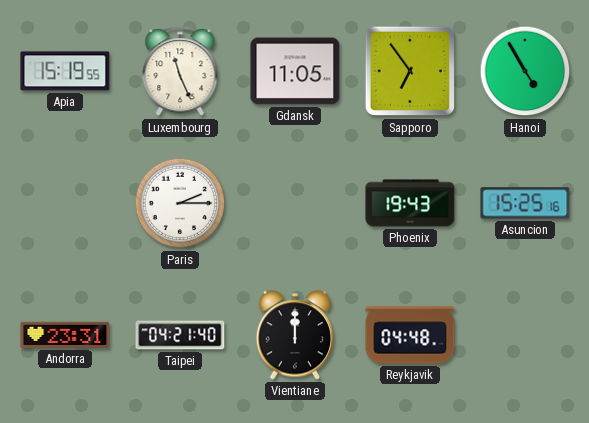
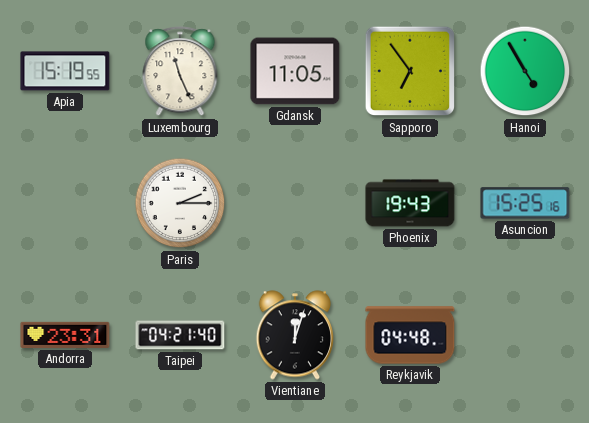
Vientiane: 12:00 -> 12:03
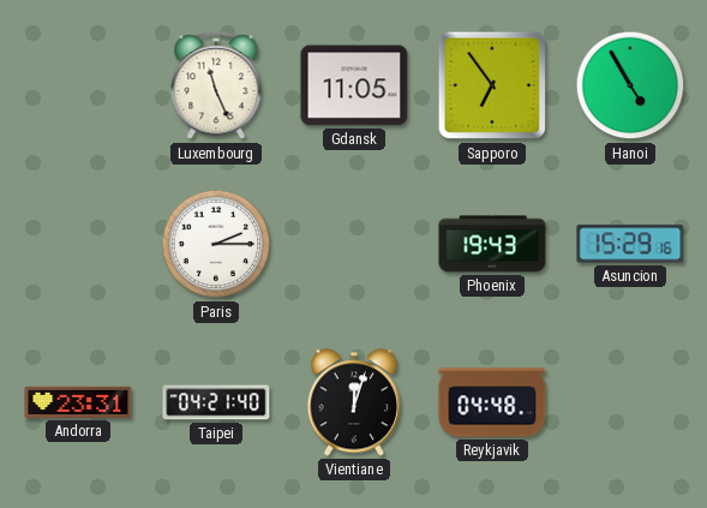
Apia: 15:19 -> none
Asuncion: 15:25 -> 15:29
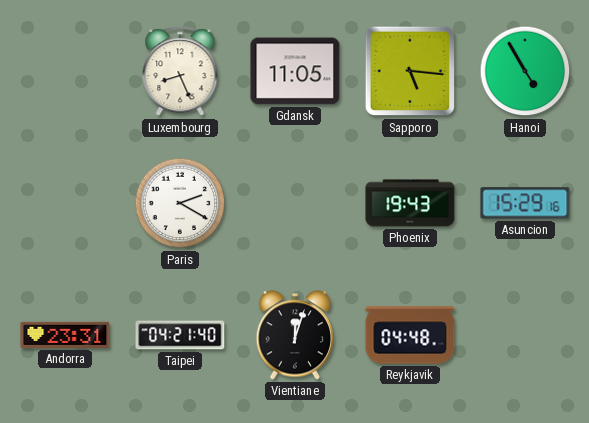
Luxembourg: 11:26 -> 8:26
Sapporo: 6:54 -> 5:16
Paris: 2:15 -> 2:20
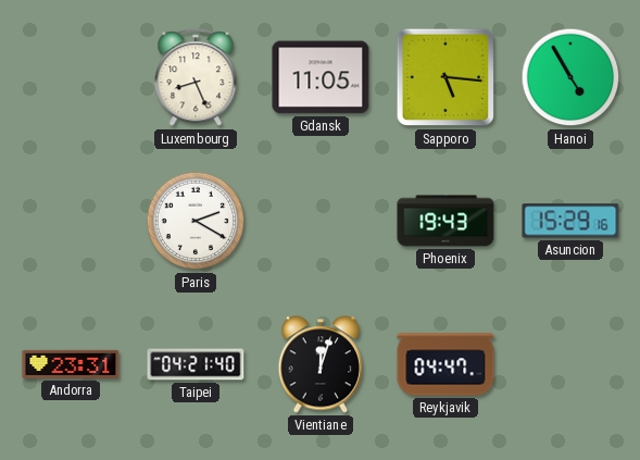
Reykjavik: 04:48 -> 04:47
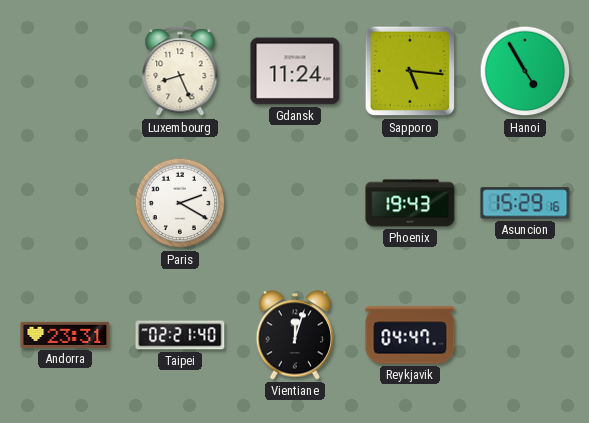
Gdansk: 11:05 -> 11:24
Taipei: 04:21 -> 02:21
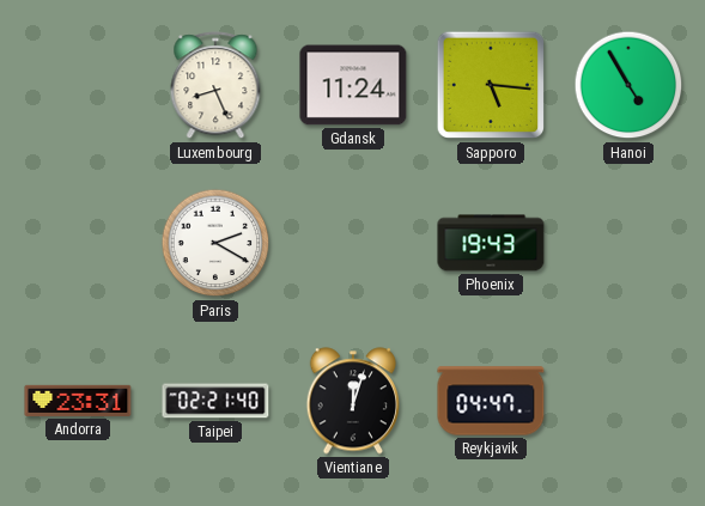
Asuncion: 15:29 -> none
